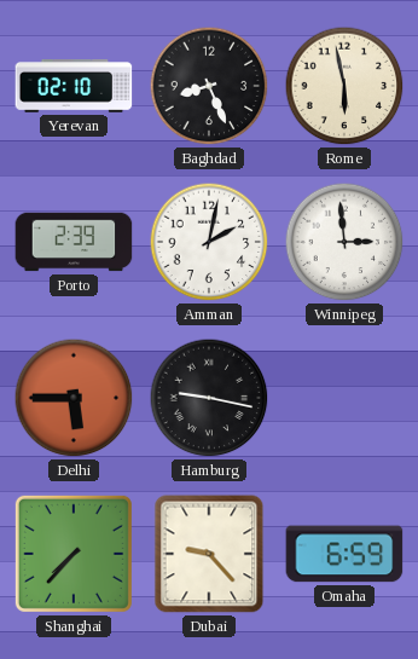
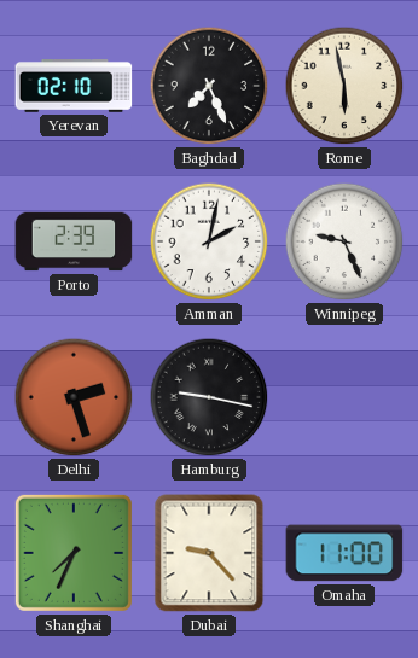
Baghdad: 8:26 -> 7:26
Winnipeg: 2:59 -> 9:26
Delhi: 5:45 -> 2:27
Shanghai: 7:37 -> 7:34
Omaha: 6:59 -> 11:00
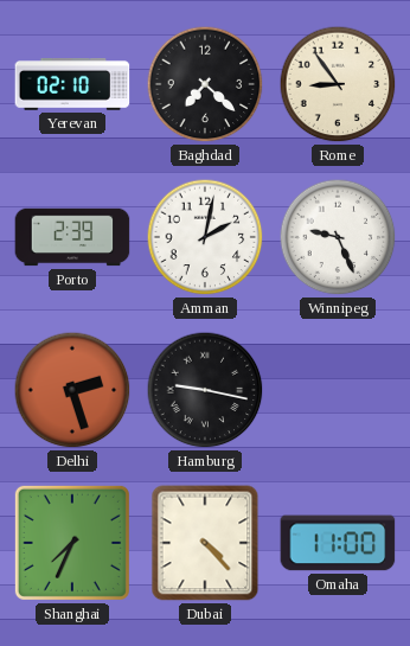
Baghdad: 7:26 -> 7:22
Rome: 5:58 -> 8:54
Dubai: 9:23 -> 4:23
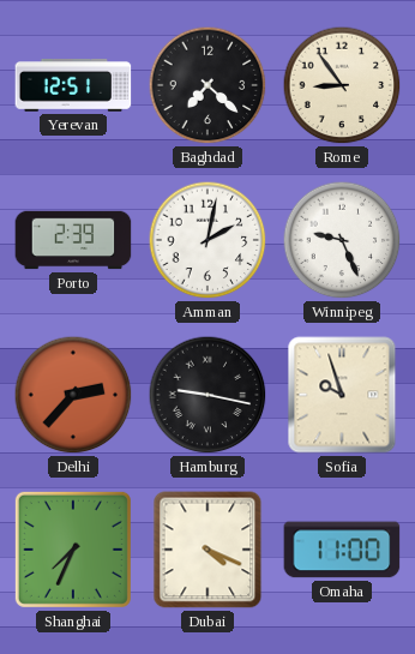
Yerevan: 02:10 -> 12:51
Delhi: 2:27 -> 2:37
Sofia: none -> 9:57
Dubai: 4:23 -> 4:19
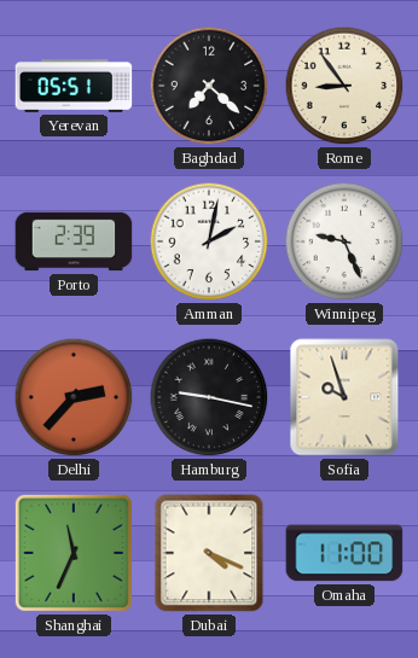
Yerevan: 12:51 -> 05:51
Shanghai: 7:34 -> 11:34
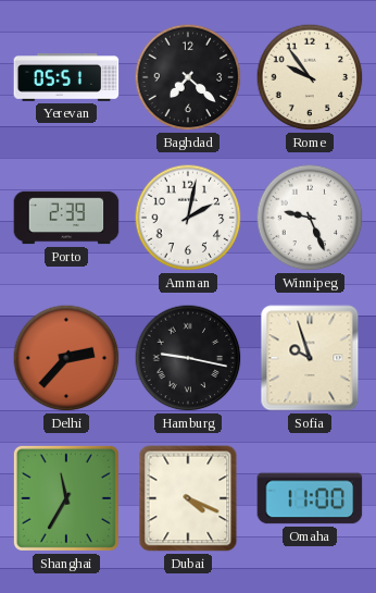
Rome: 8:54 -> 9:54
Shanghai: 11:34 -> 11:35
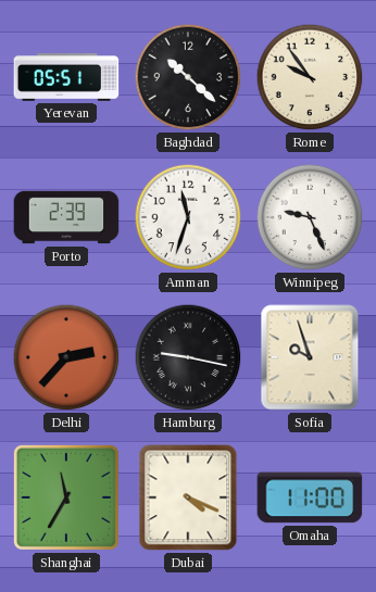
Baghdad: 7:22 -> 10:22
Amman: 2:02 -> 11:33
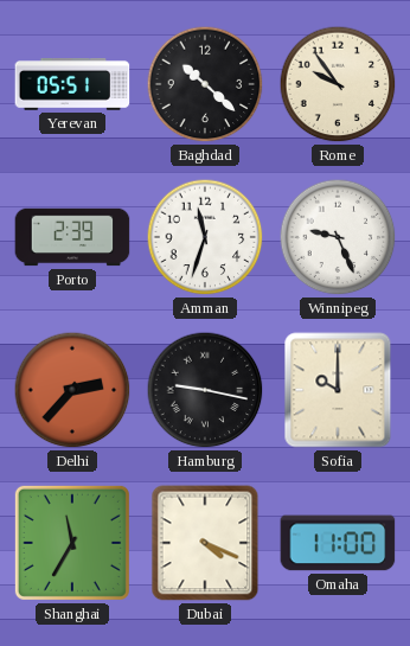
Sofia: 9:57 -> 10:00
